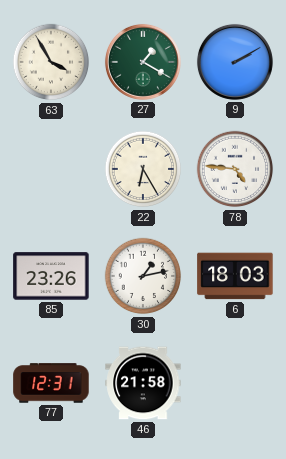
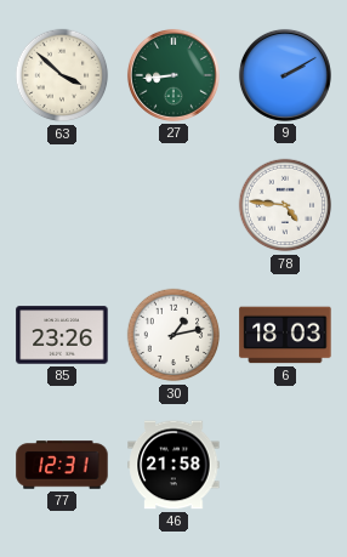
63: 3:55 -> 3:52
27: 1:20 -> 8:44
22: 6:25 -> none
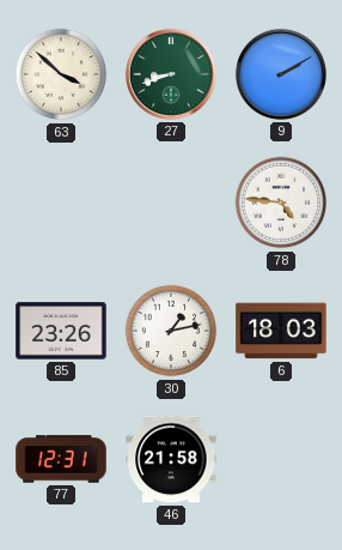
27: 8:44 -> 8:42
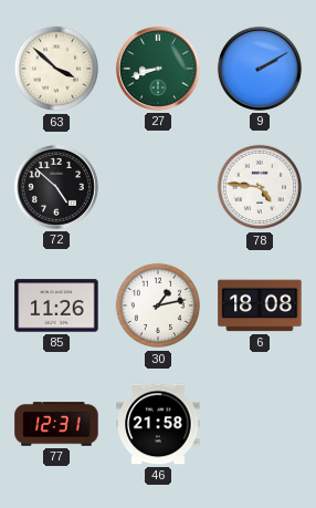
72: none -> 4:52
85: 23:26 -> 11:26
6: 18:03 -> 18:08
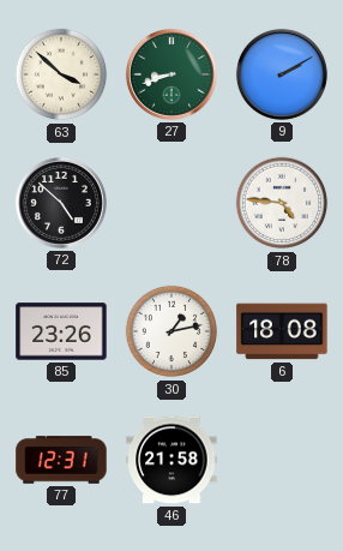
85: 11:26 -> 23:26
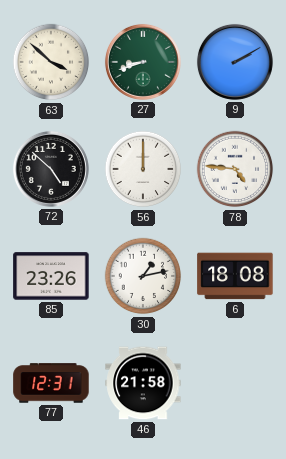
56: none -> 12:00
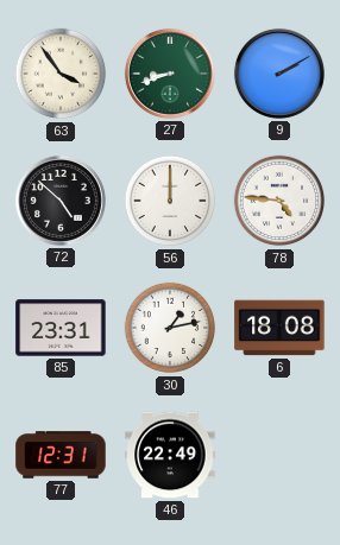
63: 3:52 -> 3:54
85: 23:26 -> 23:31
46: 21:58 -> 22:49
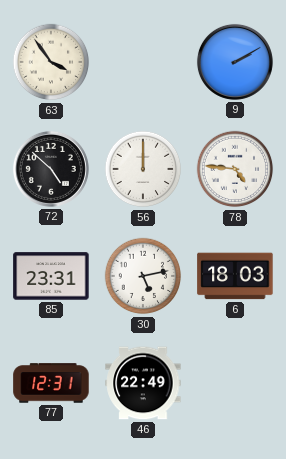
27: 8:42 -> none
30: 1:13 -> 5:13
6: 18:08 -> 18:03
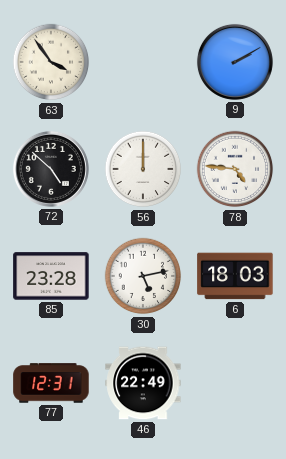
85: 23:31 -> 23:28
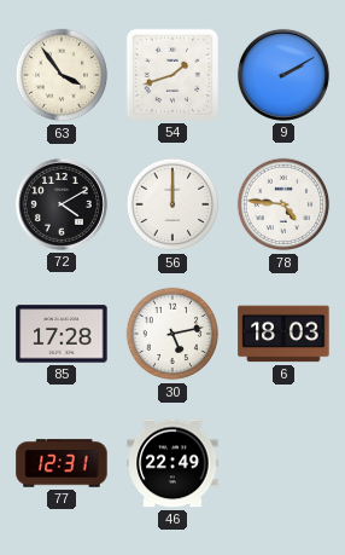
54: none -> 1:42
72: 4:52 -> 4:10
85: 23:28 -> 17:28
